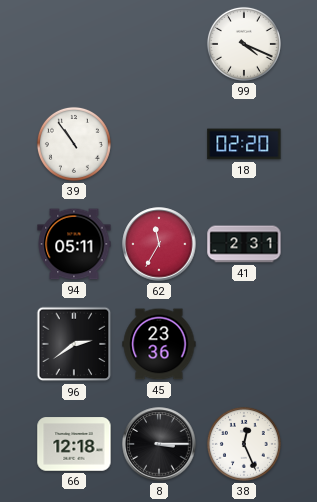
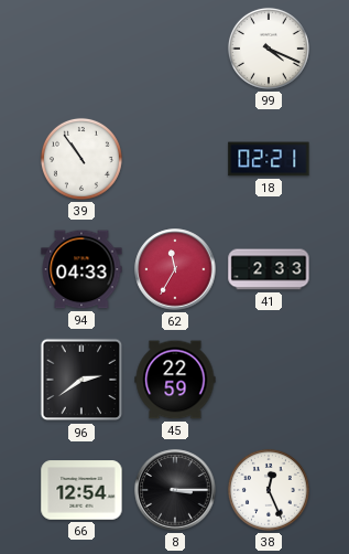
18: 02:20 -> 02:21
94: 05:11 -> 04:33
41: 2:31 -> 2:33
45: 23:36 -> 22:59
66: 12:18 -> 12:54
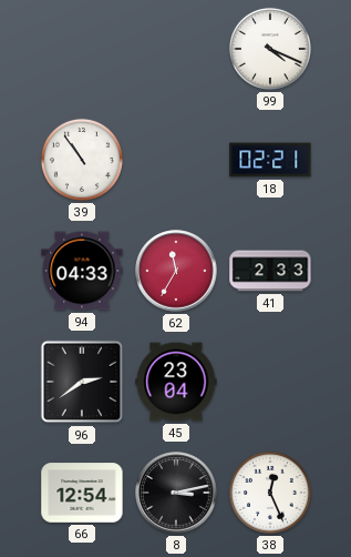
45: 22:59 -> 23:04
8: 3:15 -> 3:13
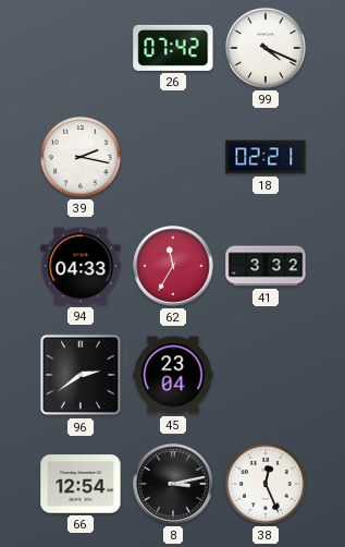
26: none -> 07:42
39: 10:54 -> 2:17
41: 2:33 -> 3:32
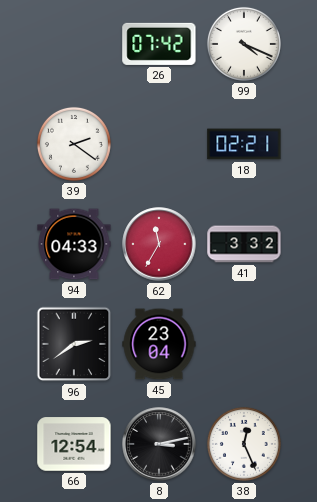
39: 2:17 -> 2:21
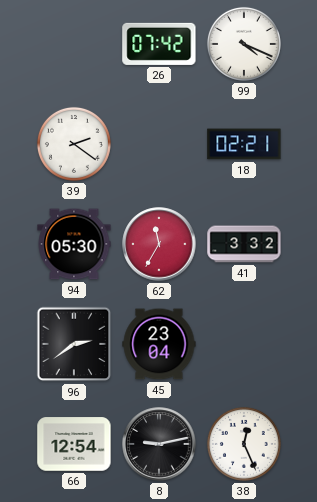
94: 04:33 -> 05:30
8: 3:13 -> 9:13
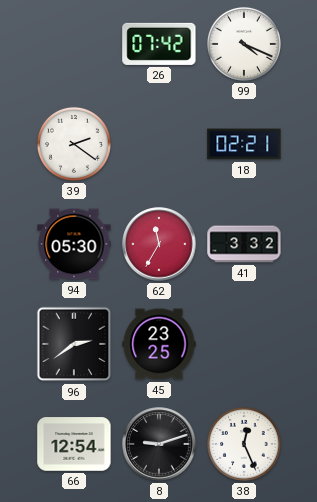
45: 23:04 -> 23:25
8: 9:13 -> 9:12
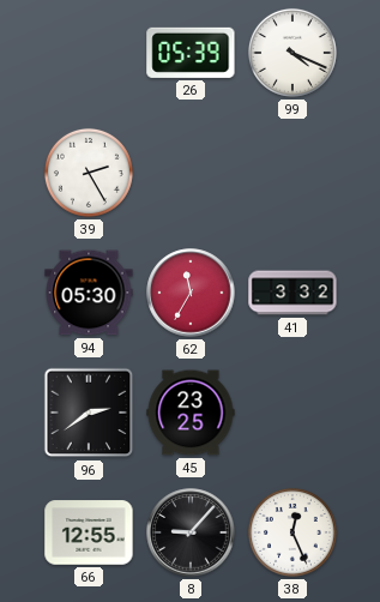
26: 07:42 -> 05:39
39: 2:21 -> 2:25
18: 02:21 -> none
66: 12:54 -> 12:55
8: 9:12 -> 9:07
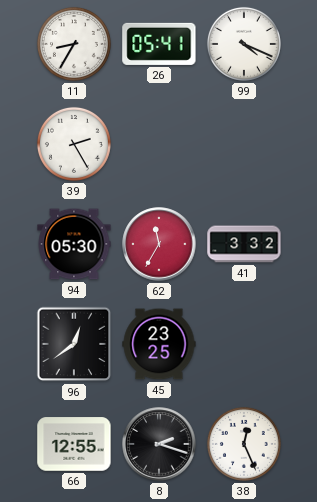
11: none -> 8:35
26: 05:39 -> 05:41
96: 2:39 -> 12:39
8: 9:07 -> 2:18
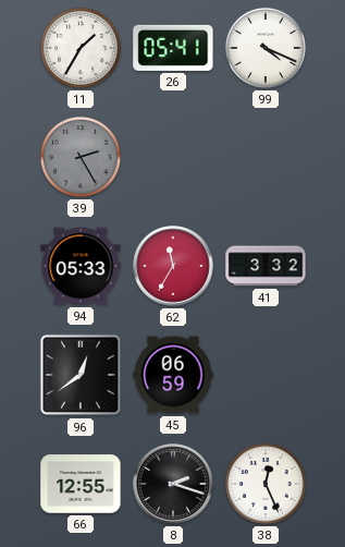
11: 8:35 -> 1:35
39 dial: white -> grey
94: 05:30 -> 05:33
45: 23:25 -> 06:59
